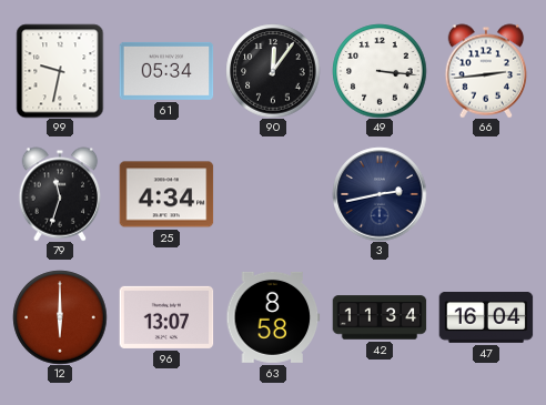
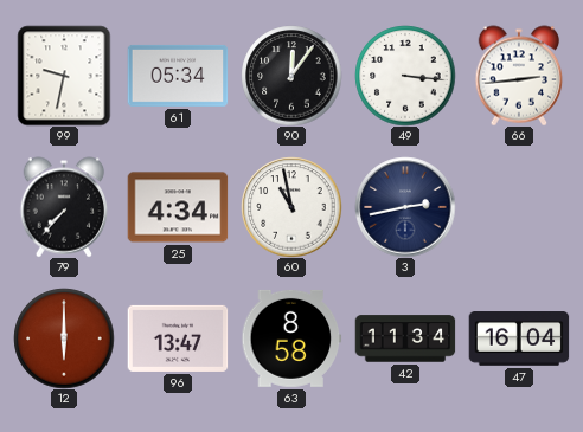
79: 11:33 -> 7:37
60: none -> 10:58
96: 13:07 -> 13:47
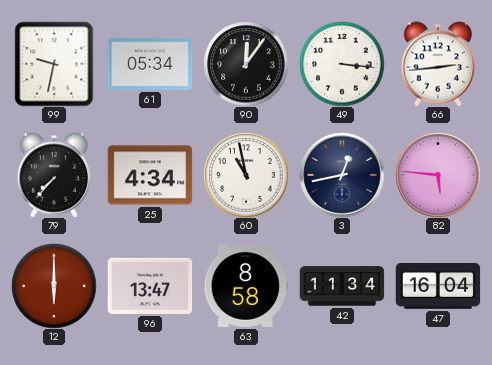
3: 2:43 -> 12:43
82: none -> 5:46
